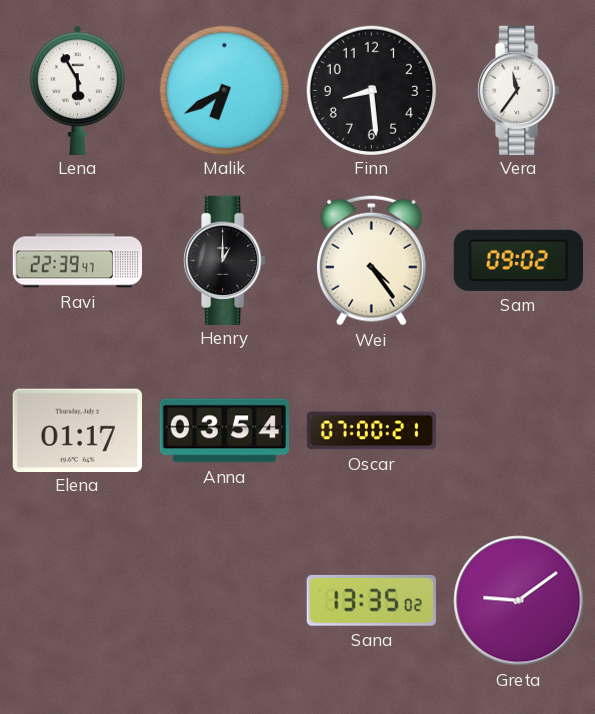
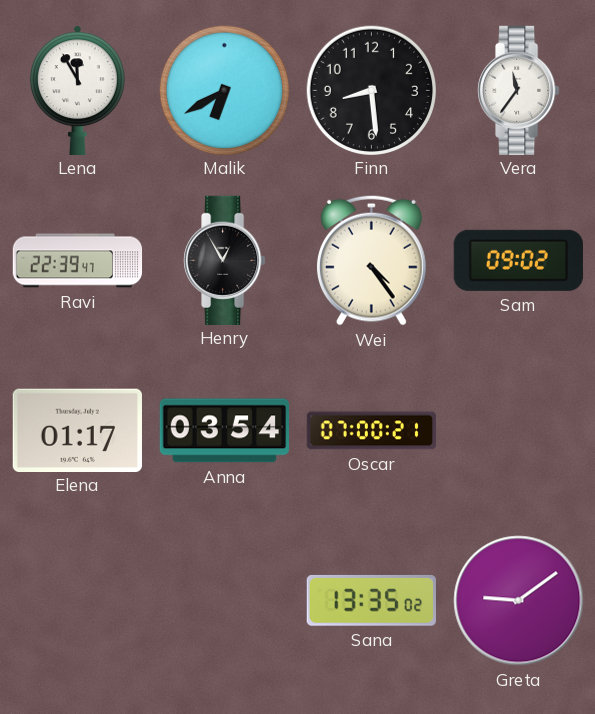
Lena: 5:55 -> 11:55
Henry: 1:00 -> 12:55
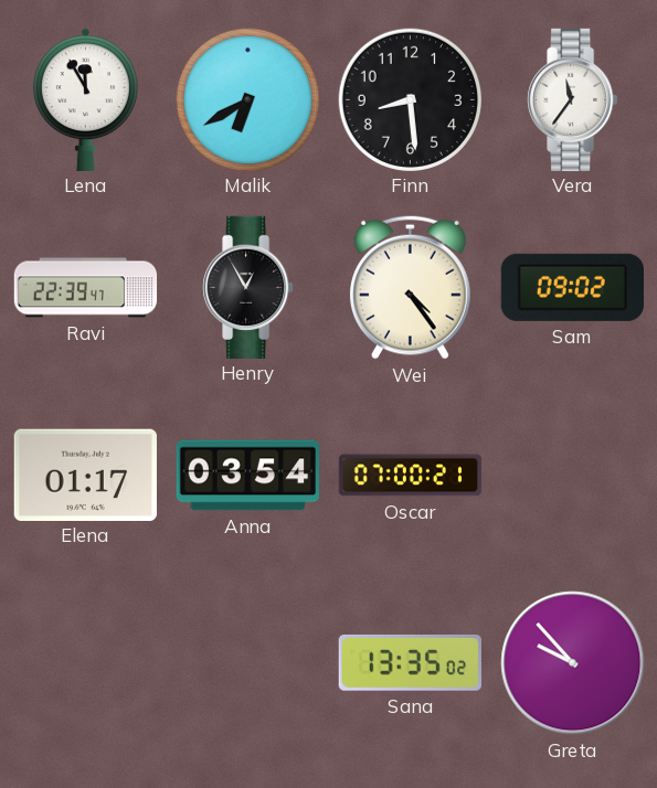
Greta: 9:09 -> 9:53
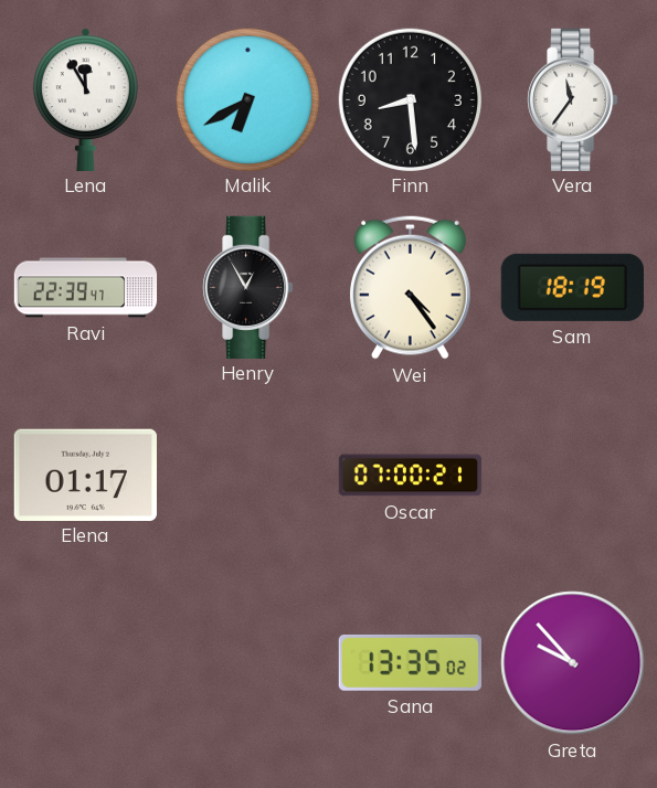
Sam: 09:02 -> 18:19
Anna: 03:54 -> none
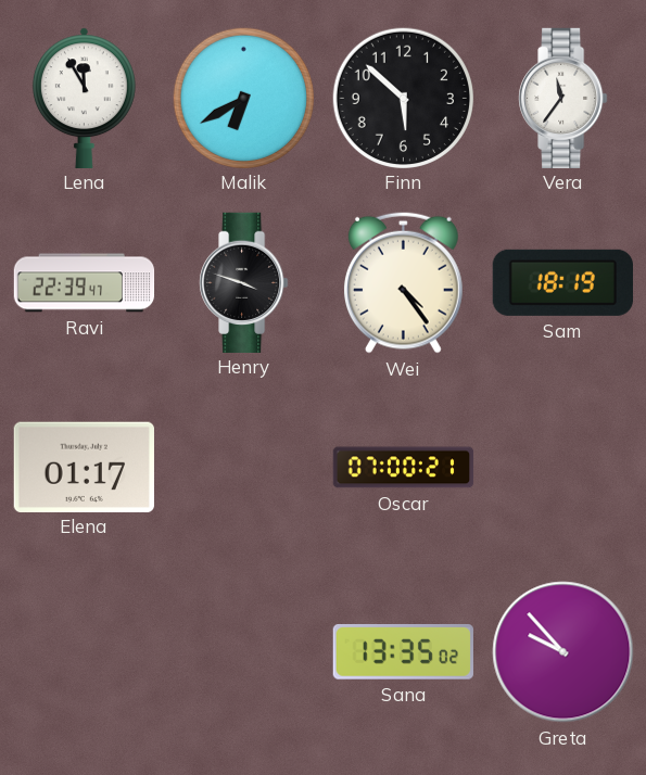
Finn: 8:29 -> 5:52
Henry: 12:55 -> 3:48
